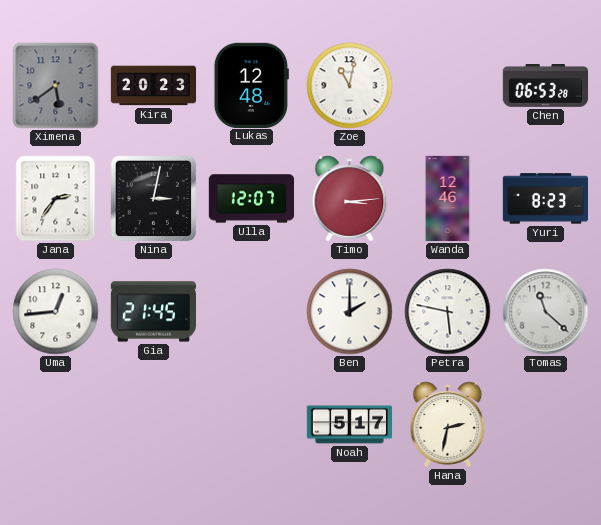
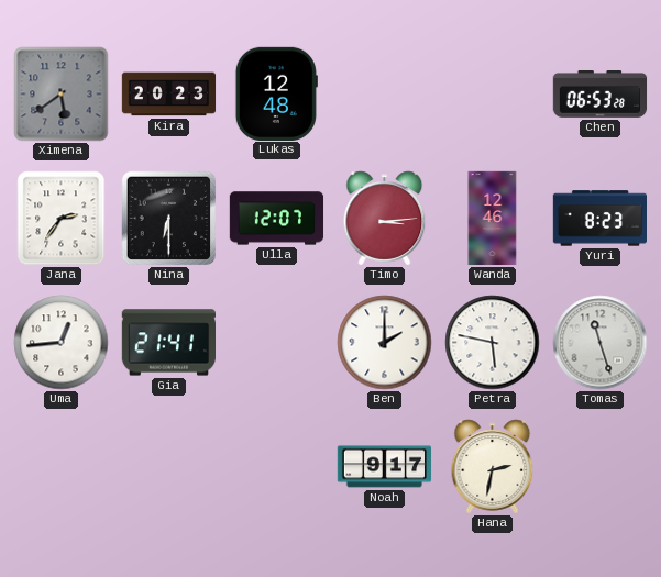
Zoe: 11:02 -> none
Nina: 3:02 -> 6:30
Gia: 21:45 -> 21:41
Tomas: 11:22 -> 11:27
Noah: 5:17 -> 9:17
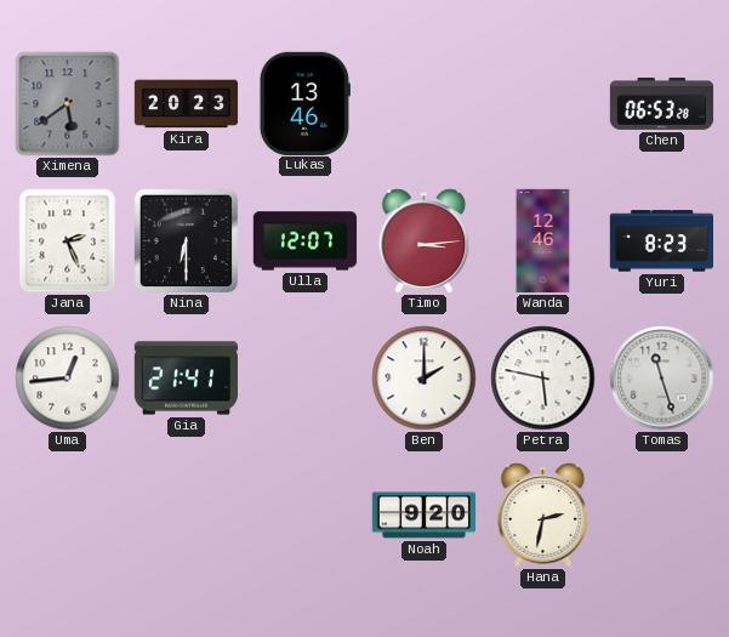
Lukas: 12:48 -> 13:46
Jana: 2:36 -> 2:26
Noah: 9:17 -> 9:20
